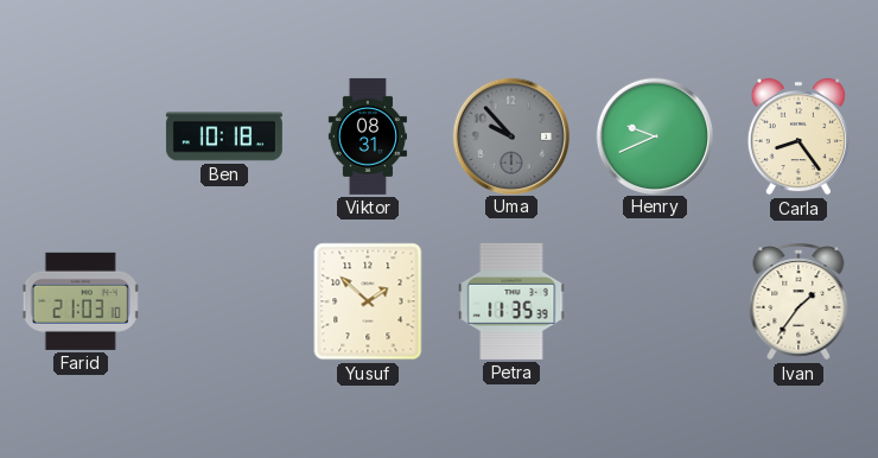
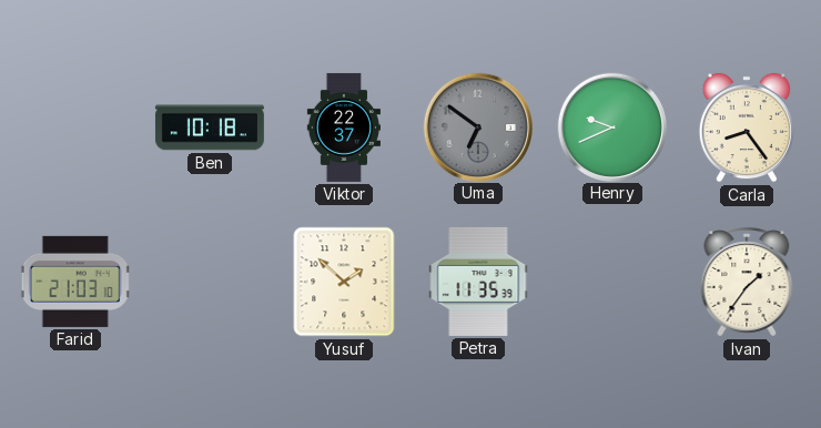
Viktor: 08:31 -> 22:37
Uma: 9:53 -> 6:51
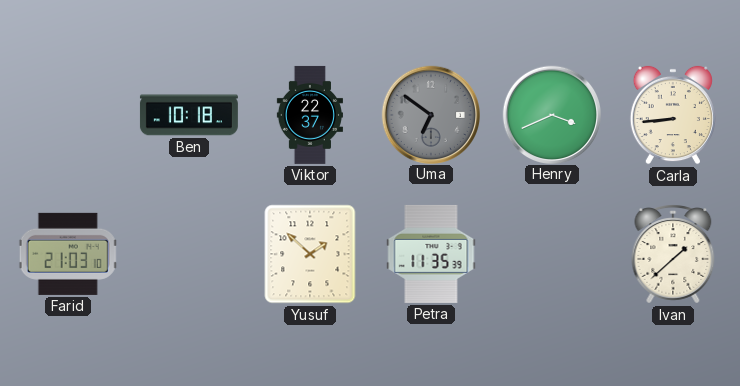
Henry: 9:41 -> 3:41
Carla: 8:24 -> 8:44
Ivan: 1:36 -> 1:38
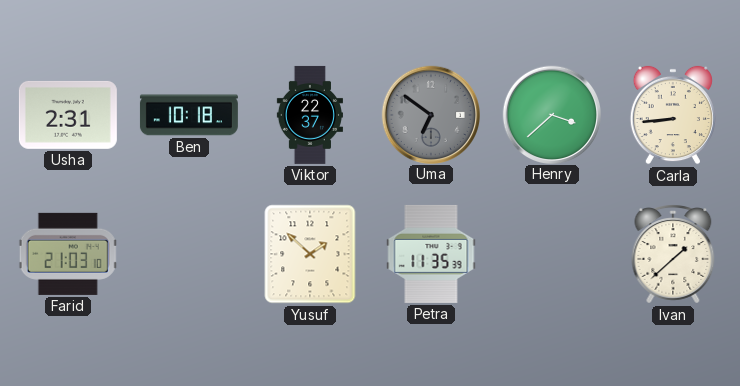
Usha: none -> 2:31
Henry: 3:41 -> 3:38
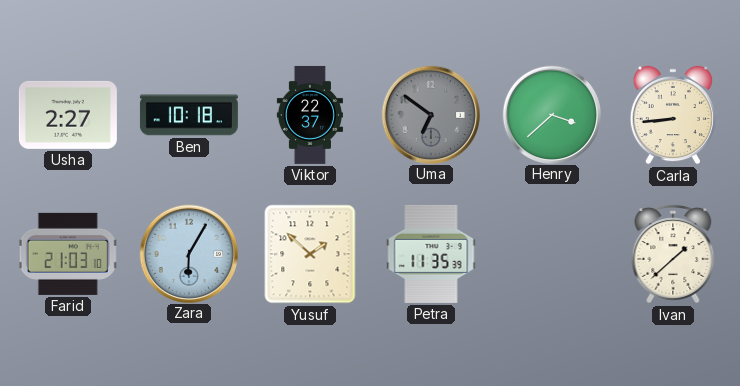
Usha: 2:31 -> 2:27
Zara: none -> 6:05
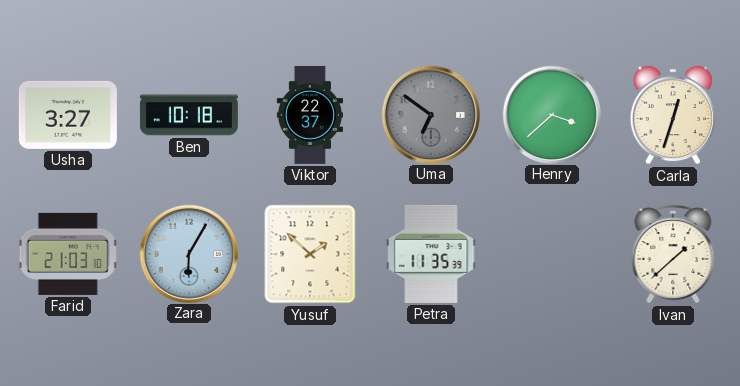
Usha: 2:27 -> 3:27
Carla: 8:44 -> 12:33
